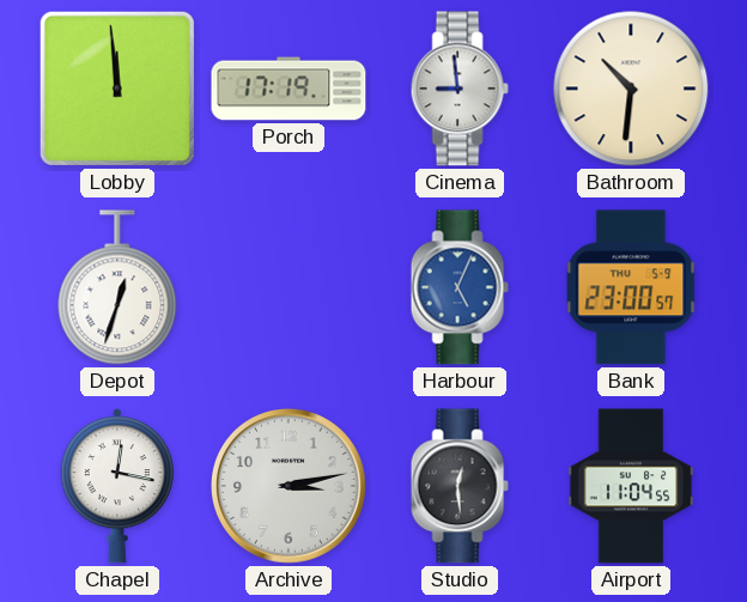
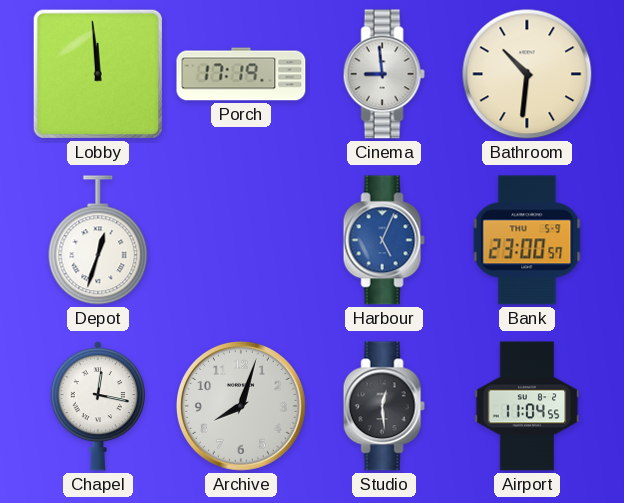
Archive: 3:13 -> 8:03
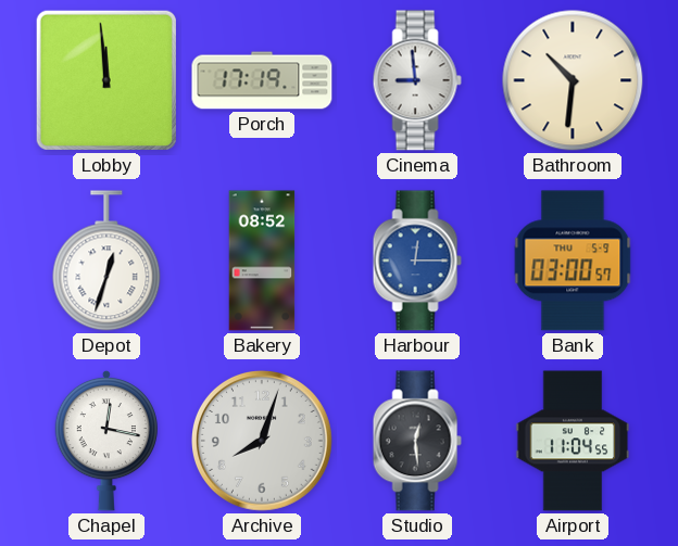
Bakery: none -> 08:52
Harbour: 5:04 -> 12:15
Bank: 23:00 -> 03:00
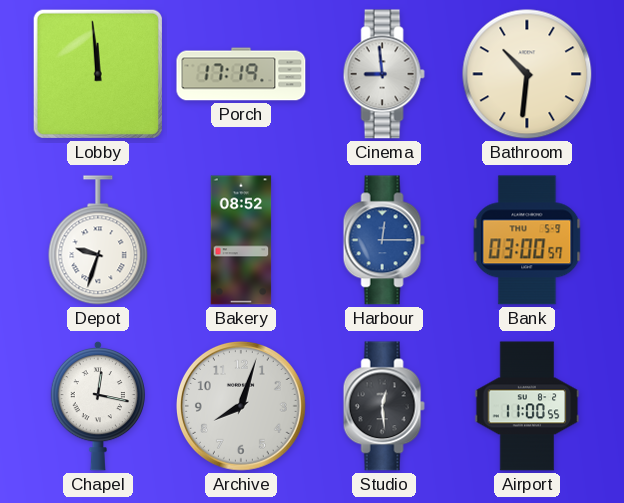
Depot: 12:33 -> 9:33
Airport: 11:04 -> 11:00
